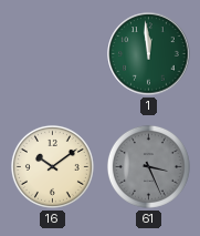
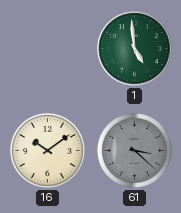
1: 11:59 -> 4:59
61: 3:26 -> 3:22
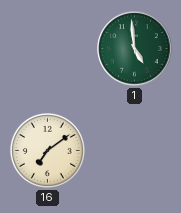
16: 10:09 -> 7:09
61: 3:22 -> none
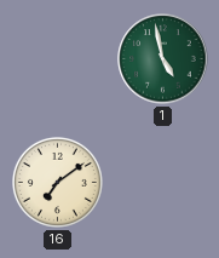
1: 4:59 -> 4:58
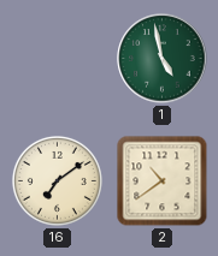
2: none -> 10:39
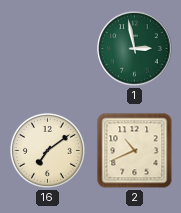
1: 4:58 -> 2:58
2: 10:39 -> 10:41
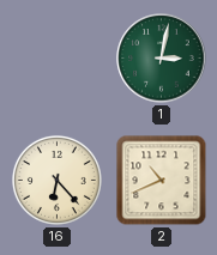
1: 2:58 -> 3:02
16: 7:09 -> 6:23
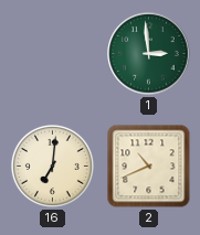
1: 3:02 -> 2:59
16: 6:23 -> 7:01
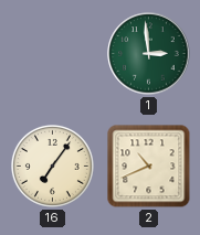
16: 7:01 -> 7:06
